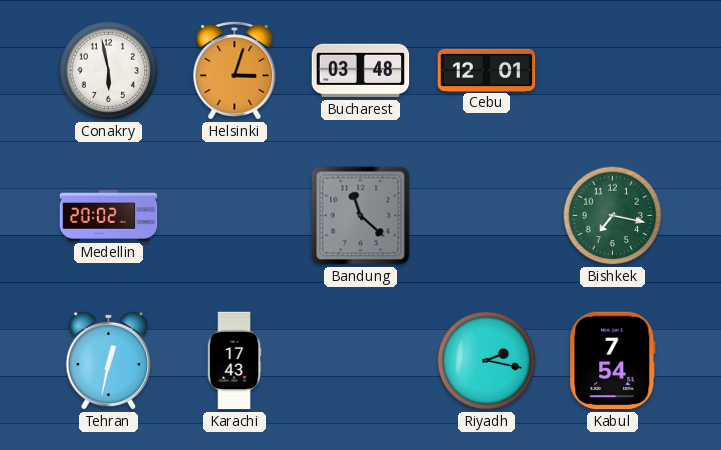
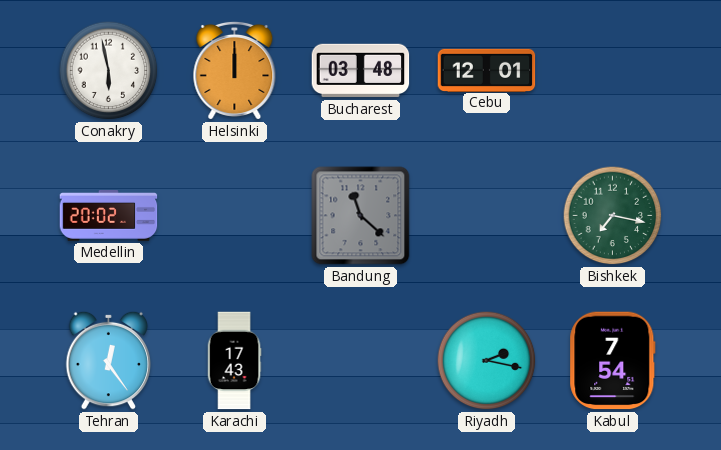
Helsinki: 3:03 -> 12:00
Tehran: 12:32 -> 12:24
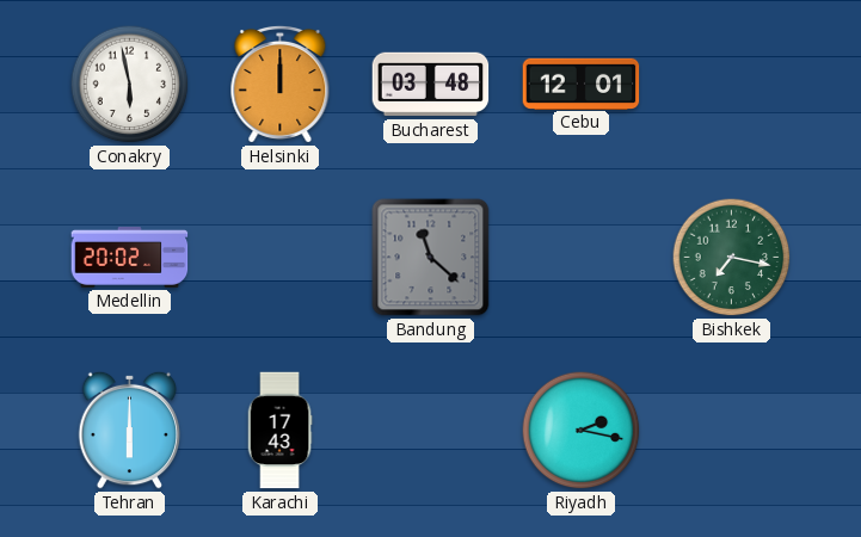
Tehran: 12:24 -> 6:00
Kabul: 7:54 -> none
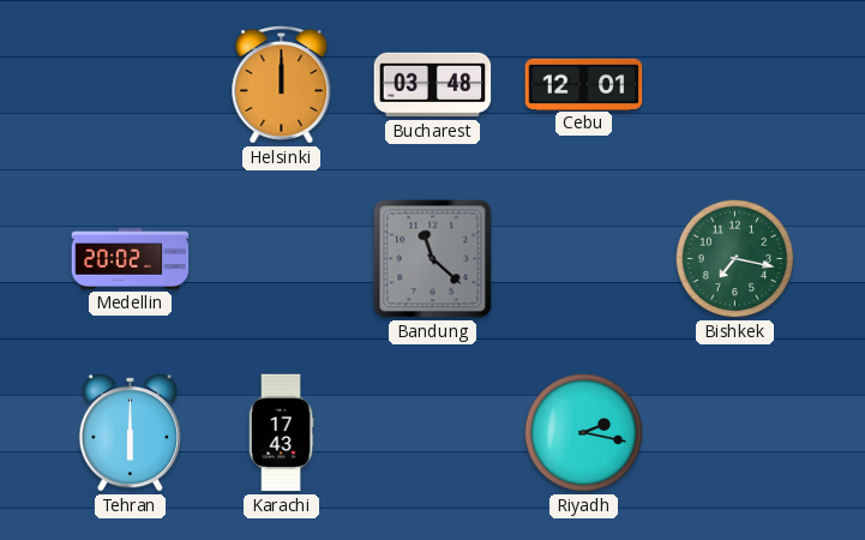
Conakry: 5:58 -> none
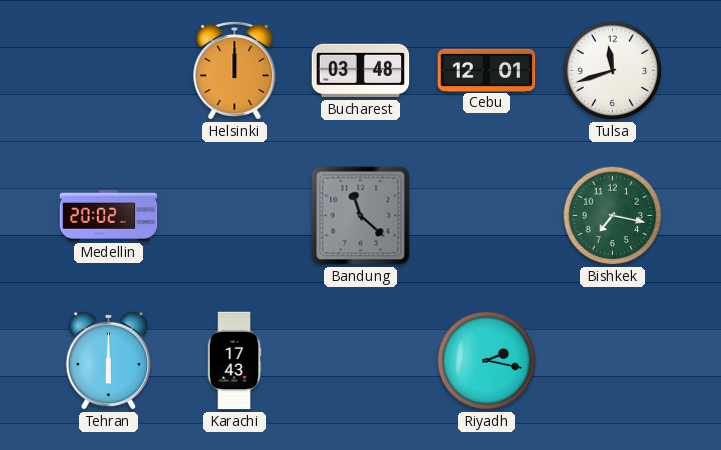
Tulsa: none -> 11:42
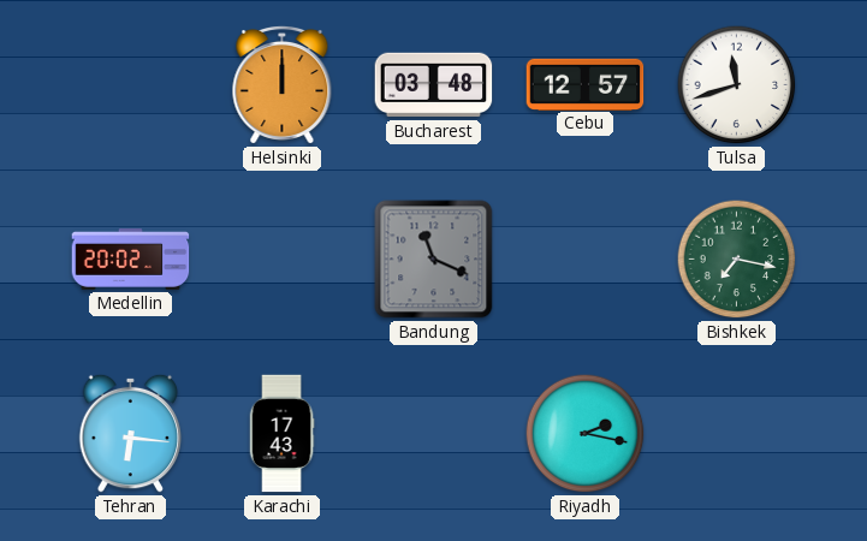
Cebu: 12:01 -> 12:57
Bandung: 11:22 -> 11:19
Tehran: 6:00 -> 6:16
